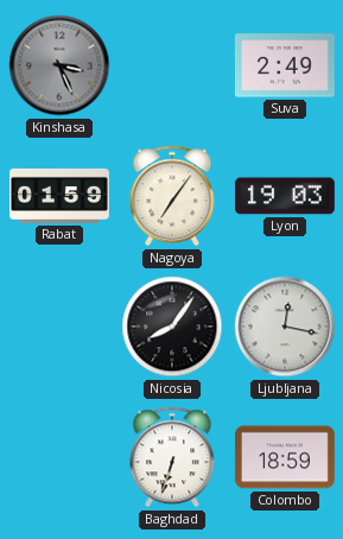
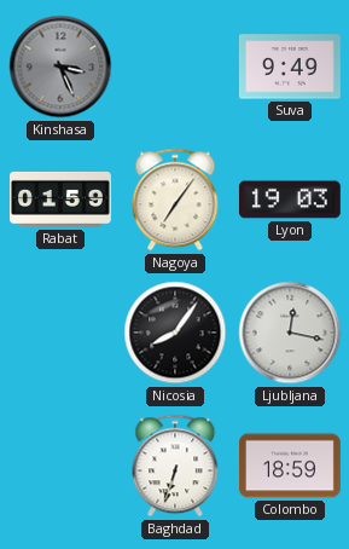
Suva: 2:49 -> 9:49
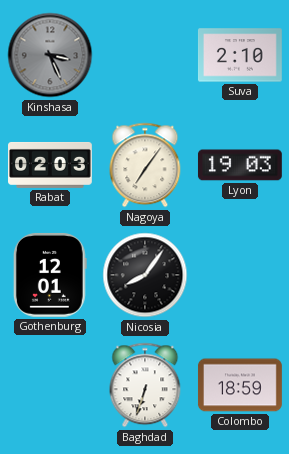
Suva: 9:49 -> 2:10
Rabat: 01:59 -> 02:03
Gothenburg: none -> 12:01
Ljubljana: 12:17 -> none
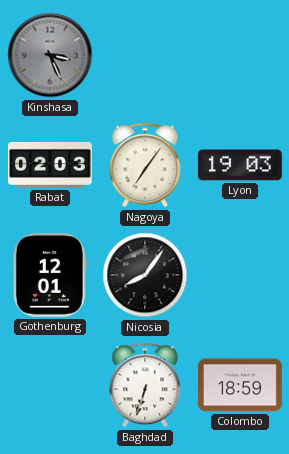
Suva: 2:10 -> none
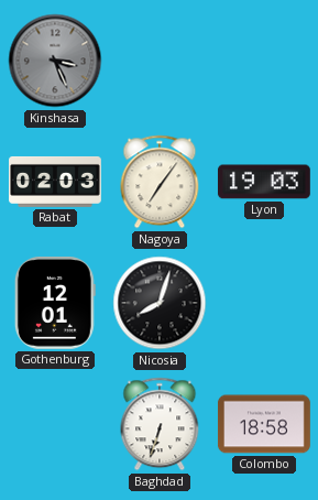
Nicosia: 8:06 -> 8:03
Colombo: 18:59 -> 18:58
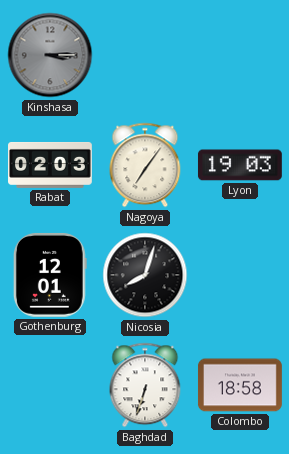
Kinshasa: 3:26 -> 3:15
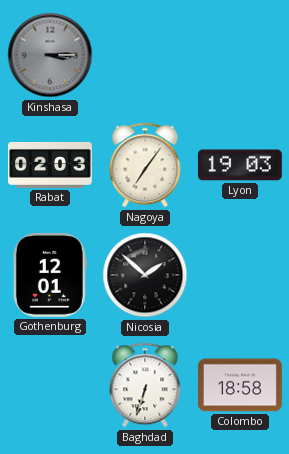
Nicosia: 8:03 -> 1:52
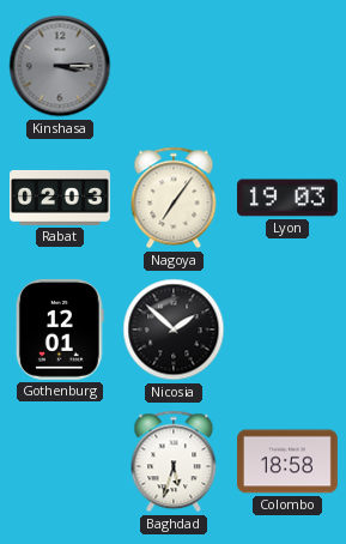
Baghdad: 6:33 -> 5:33
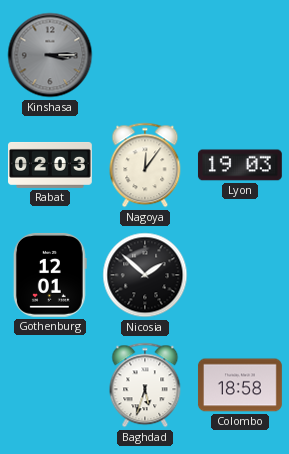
Nagoya: 7:06 -> 12:06
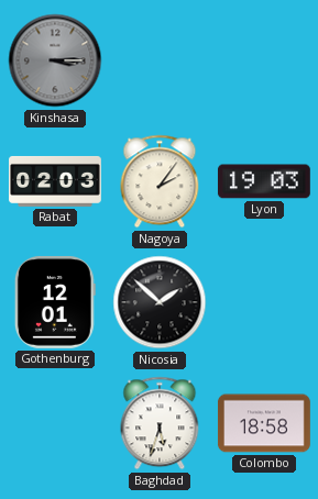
Nagoya: 12:06 -> 2:06
